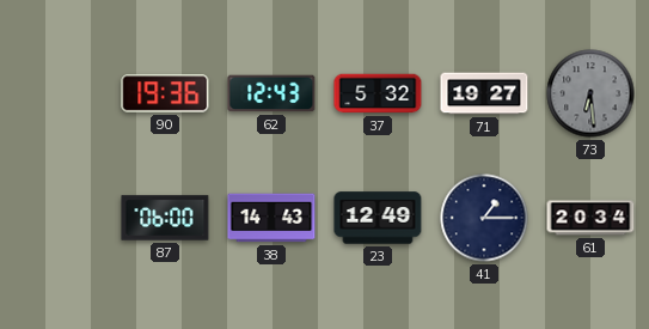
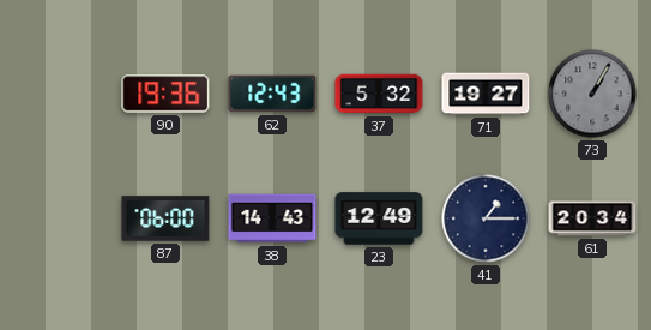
73: 6:29 -> 1:05
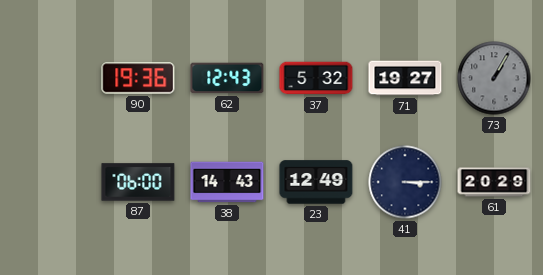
41: 1:15 -> 3:15
61: 20:34 -> 20:29
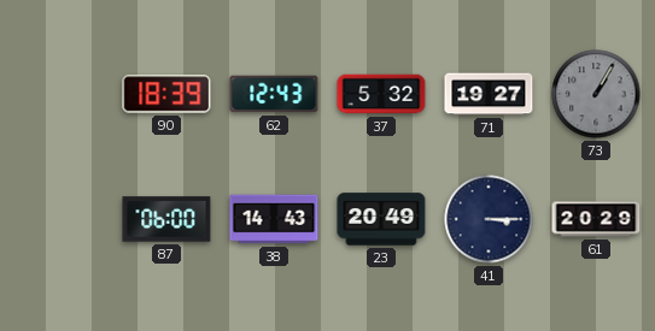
90: 19:36 -> 18:39
23: 12:49 -> 20:49
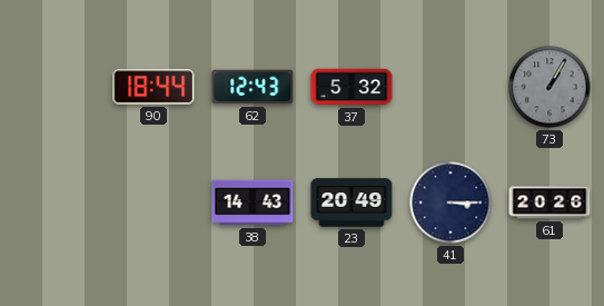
90: 18:39 -> 18:44
71: 19:27 -> none
87: 06:00 -> none
61: 20:29 -> 20:26
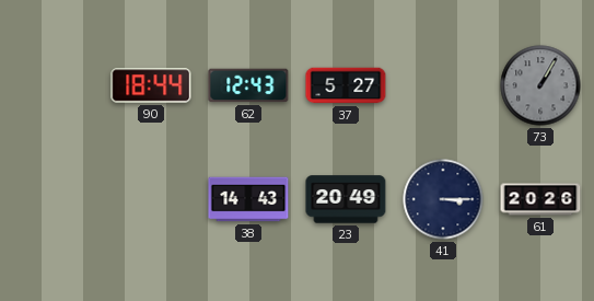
37: 5:32 -> 5:27
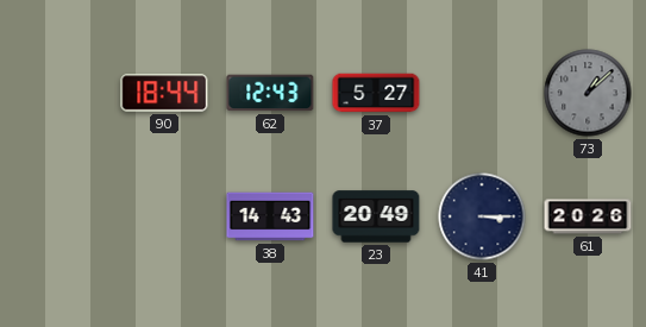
73: 1:05 -> 1:08
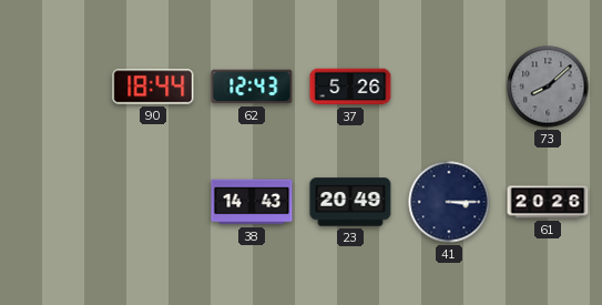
37: 5:27 -> 5:26
73: 1:08 -> 8:08
